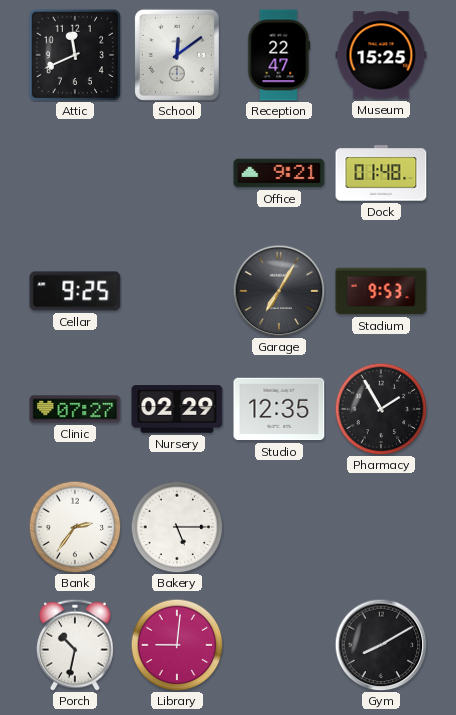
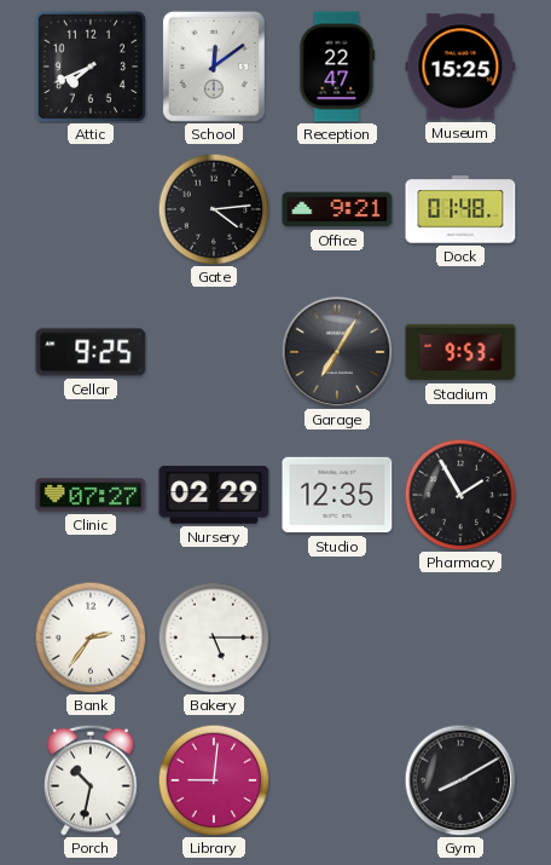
Attic: 11:41 -> 7:41
Gate: none -> 4:14
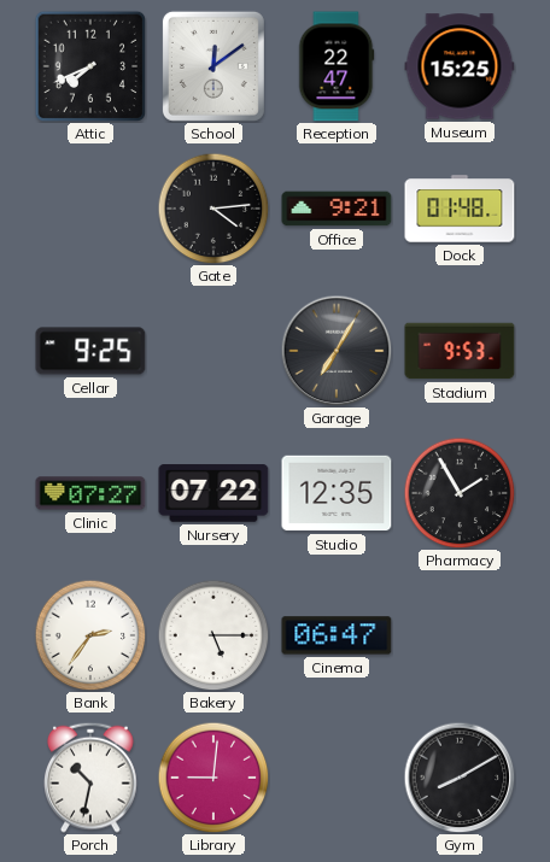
Nursery: 02:29 -> 07:22
Cinema: none -> 06:47
